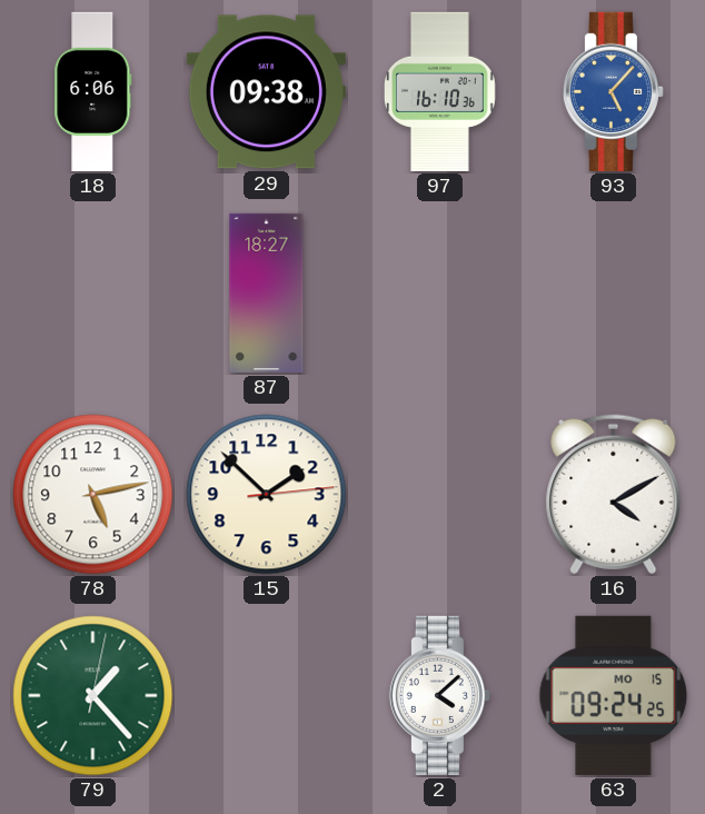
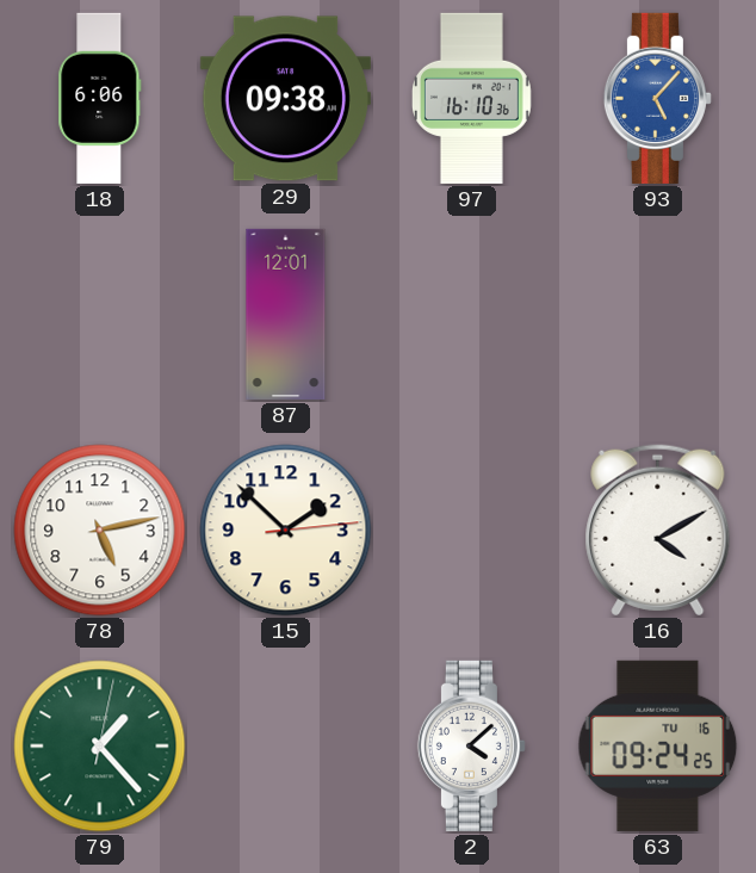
87: 18:27 -> 12:01
63 date: MO 15 -> TU 16
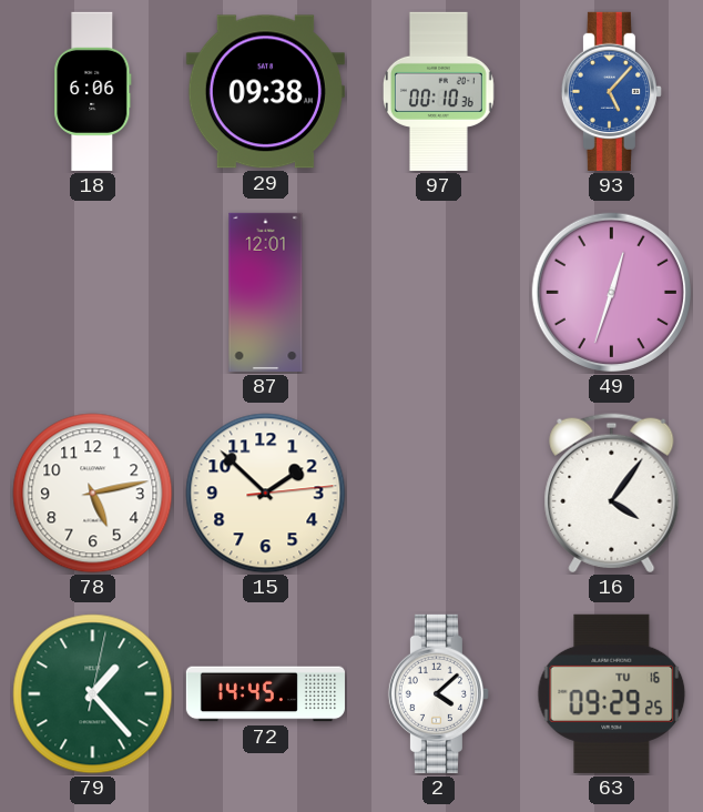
97: 16:10 -> 00:10
49: none -> 12:33
16: 4:10 -> 4:06
72: none -> 14:45
63: 09:24 -> 09:29
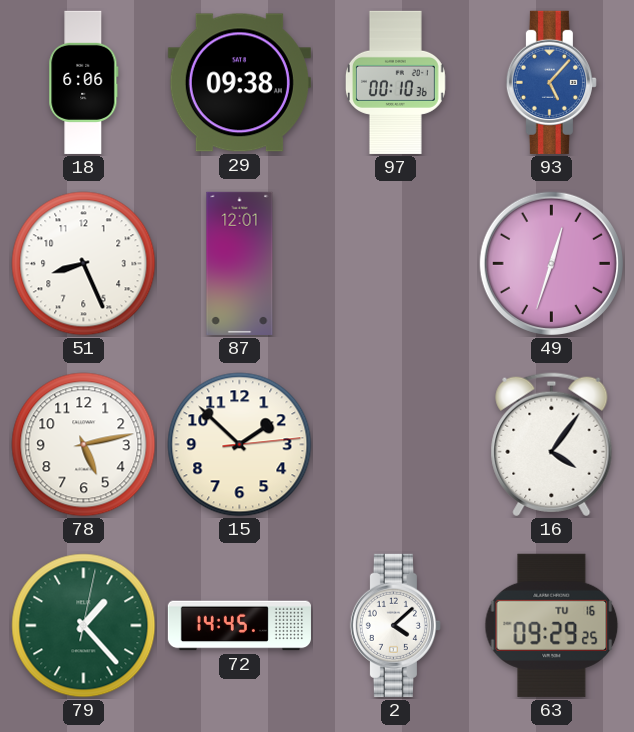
51: none -> 8:26
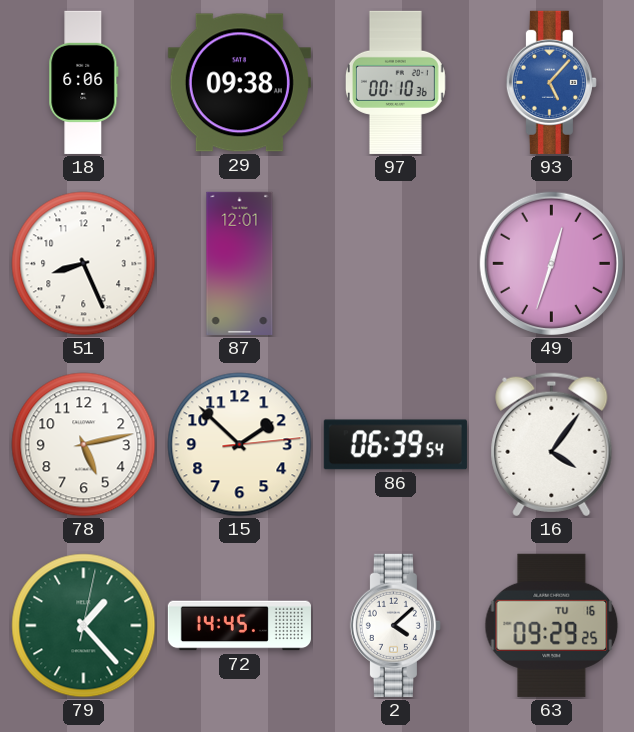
86: none -> 06:39
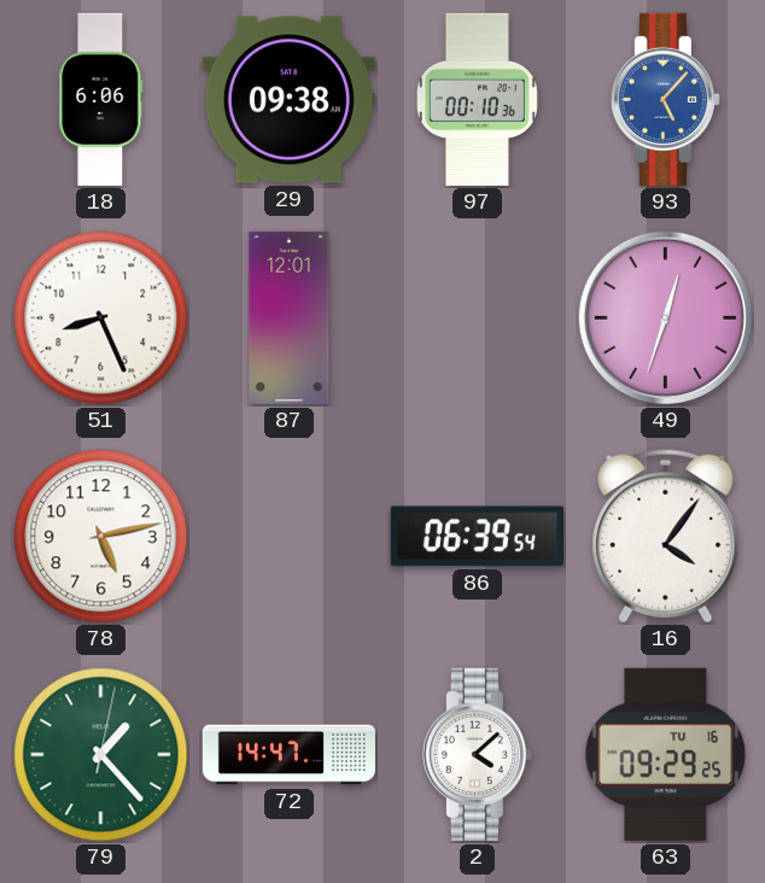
15: 1:52 -> none
72: 14:45 -> 14:47
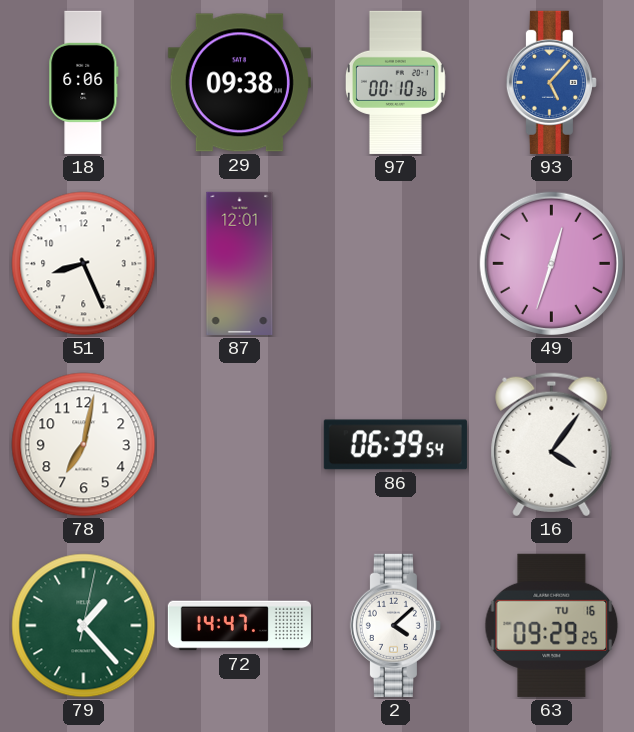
78: 5:13 -> 7:02
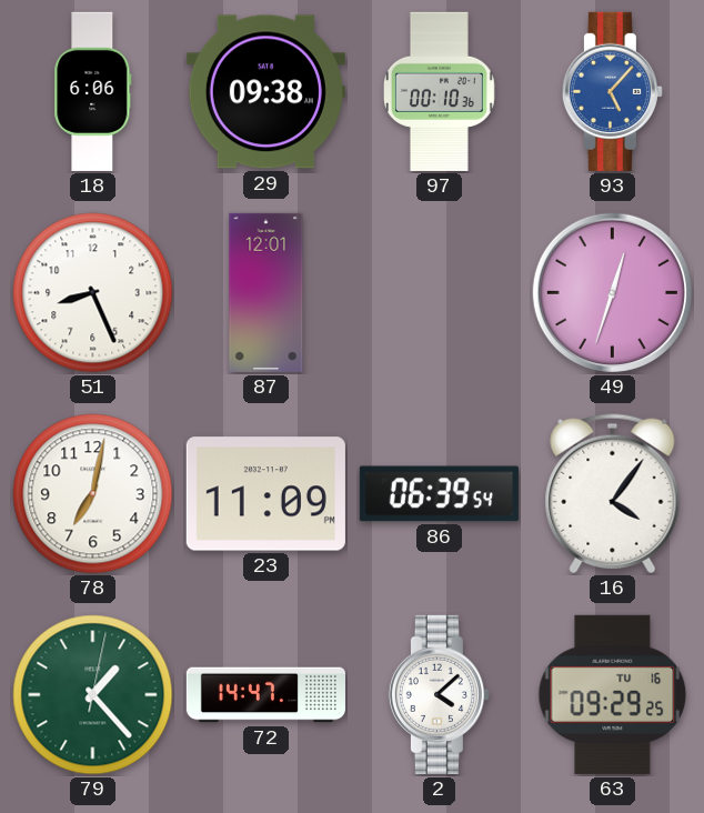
23: none -> 11:09
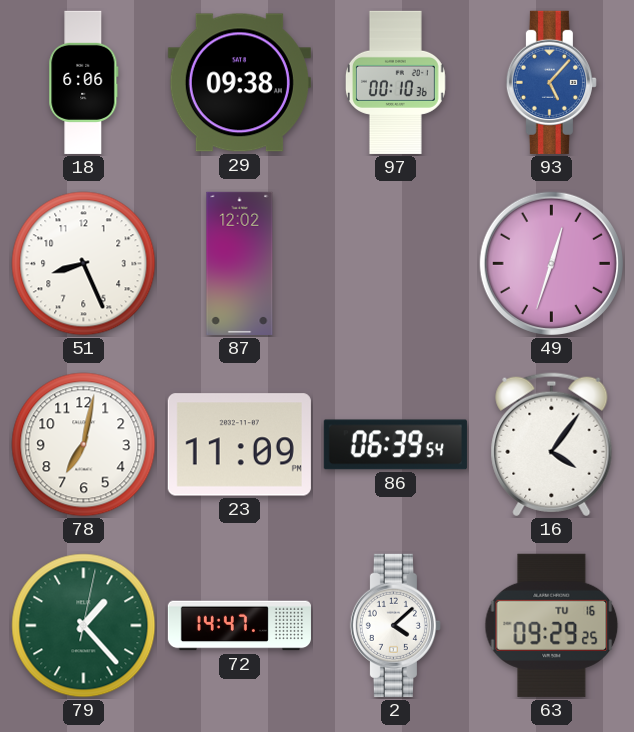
87: 12:01 -> 12:02
